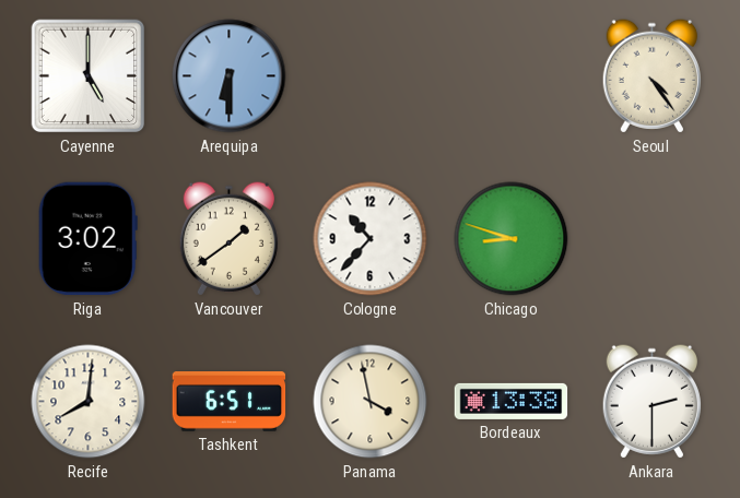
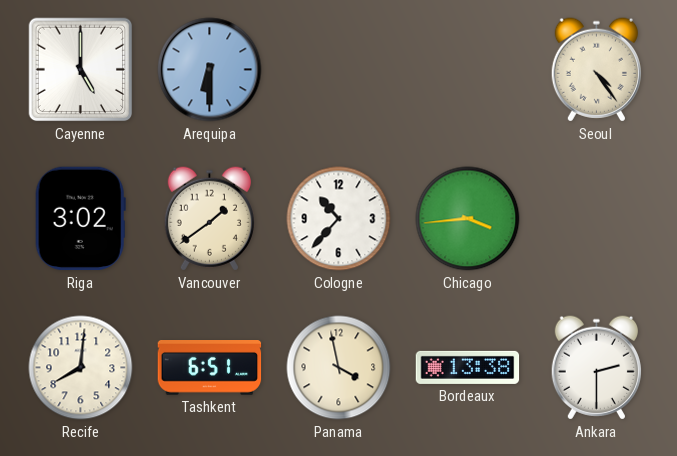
Chicago: 8:48 -> 3:44
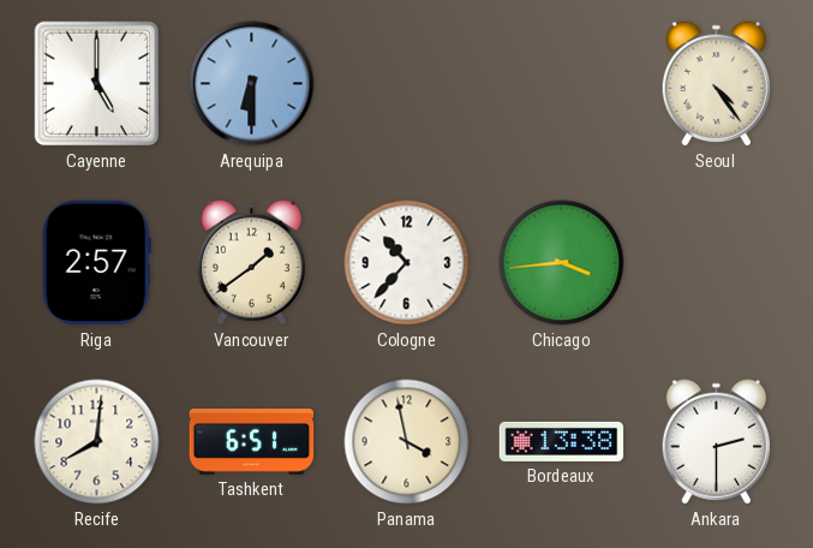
Riga: 3:02 -> 2:57
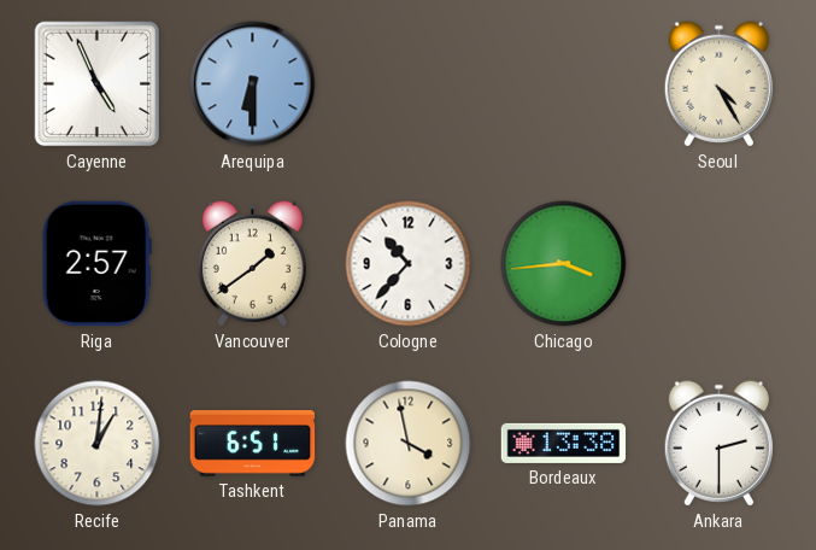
Cayenne: 5:00 -> 4:56
Seoul: 4:24 -> 4:25
Recife: 8:01 -> 1:01
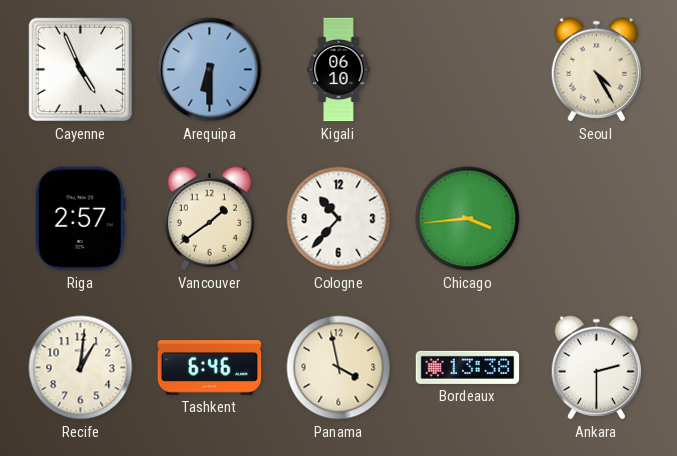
Kigali: none -> 06:10
Tashkent: 6:51 -> 6:46
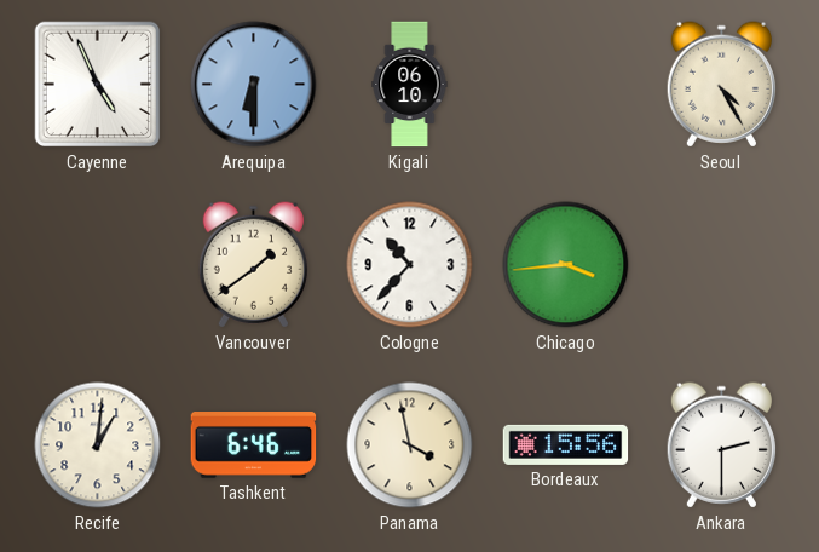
Riga: 2:57 -> none
Bordeaux: 13:38 -> 15:56
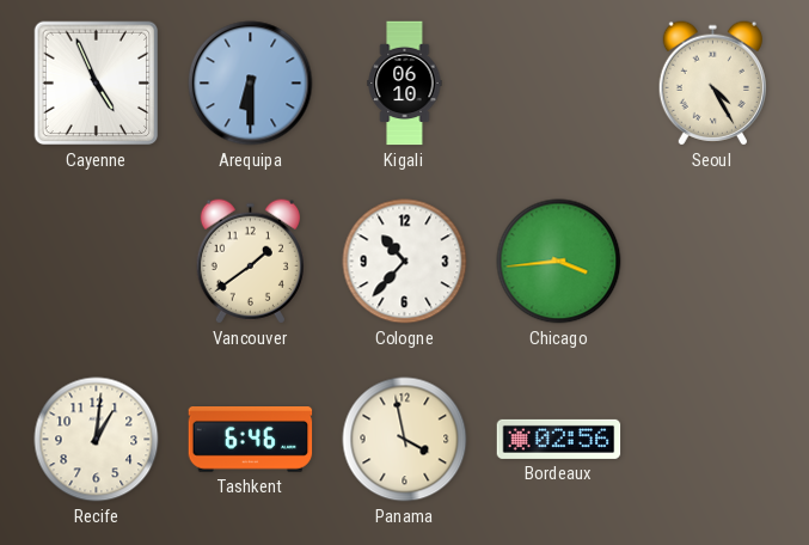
Bordeaux: 15:56 -> 02:56
Ankara: 2:30 -> none
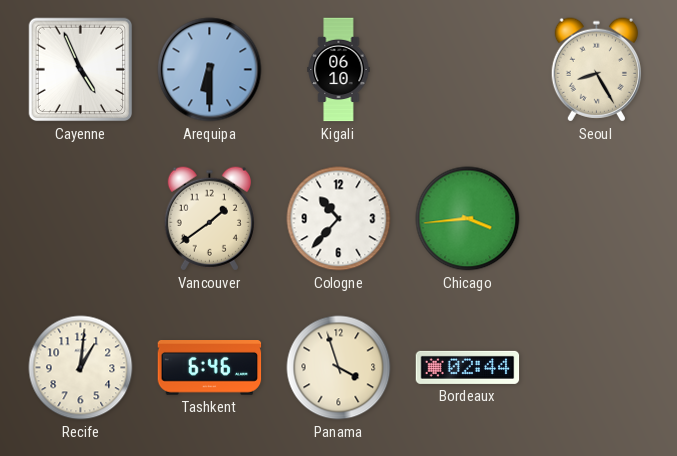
Seoul: 4:25 -> 8:25
Panama: 3:58 -> 3:57
Bordeaux: 02:56 -> 02:44
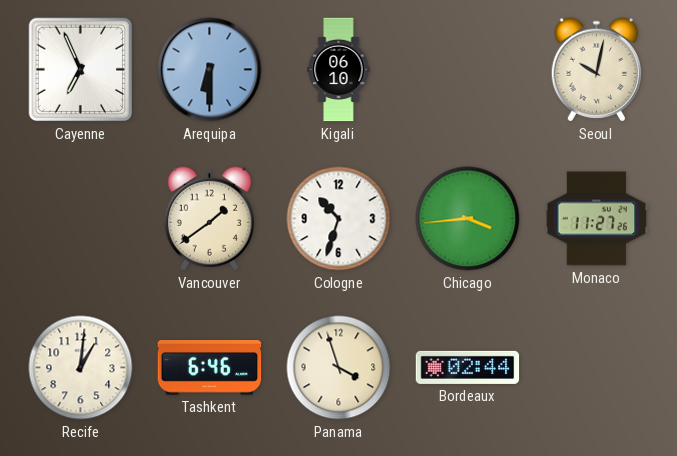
Cayenne: 4:56 -> 6:56
Seoul: 8:25 -> 10:02
Cologne: 10:37 -> 10:33
Monaco: none -> 11:27
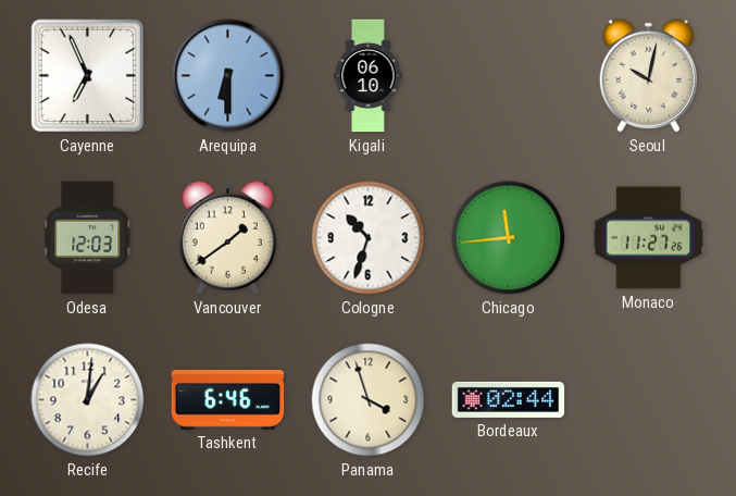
Odesa: none -> 12:03
Chicago: 3:44 -> 11:44
